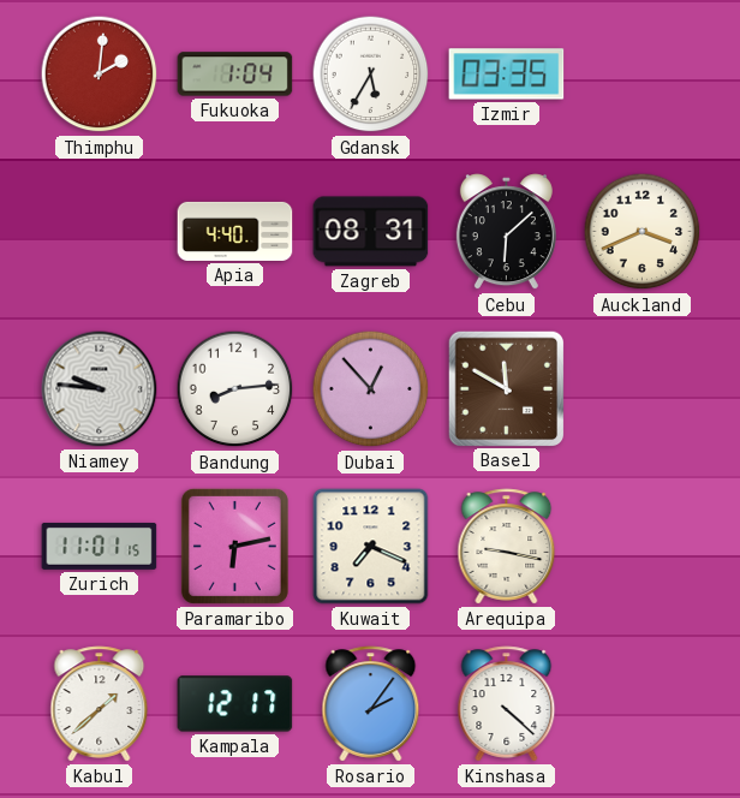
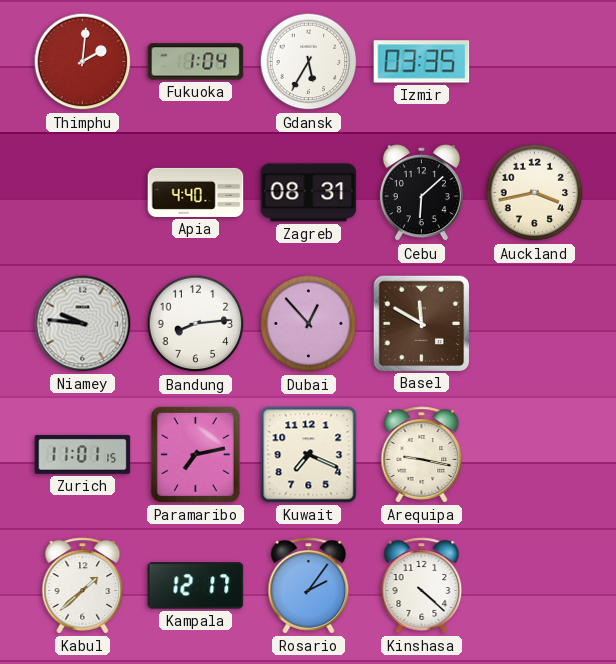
Auckland: 3:41 -> 3:43
Paramaribo: 6:13 -> 7:13
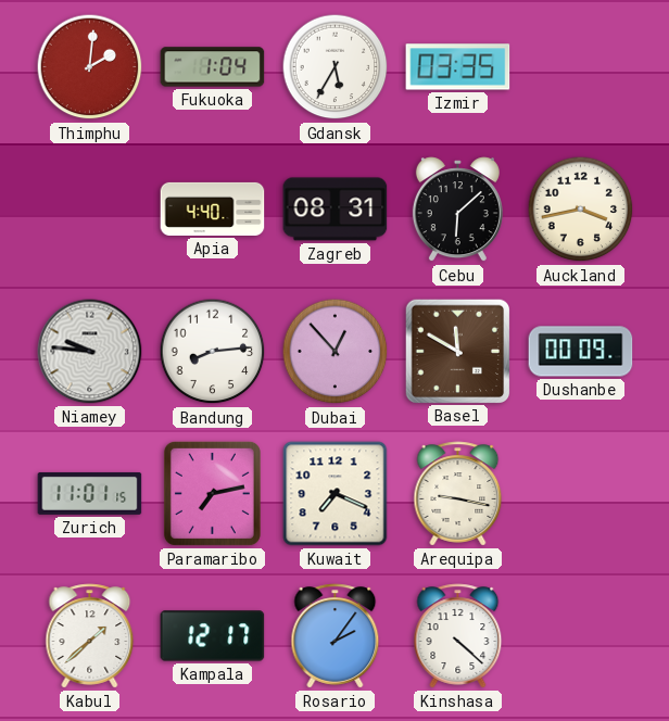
Dushanbe: none -> 00:09
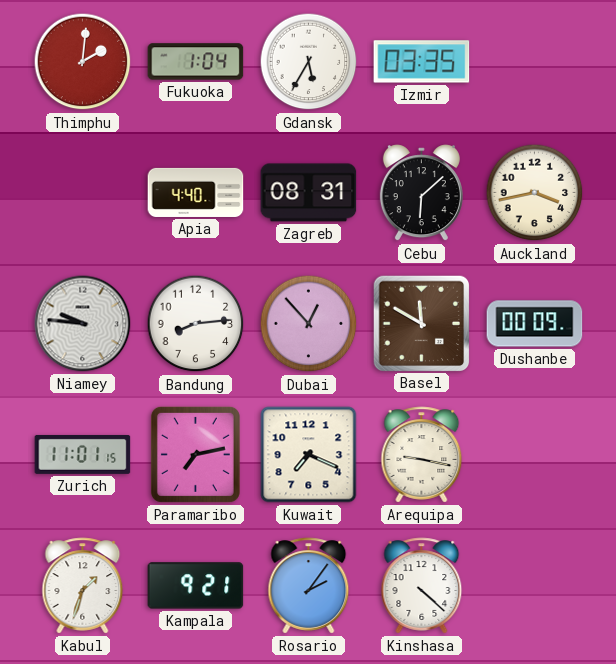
Kabul: 1:38 -> 1:33
Kampala: 12:17 -> 9:21
